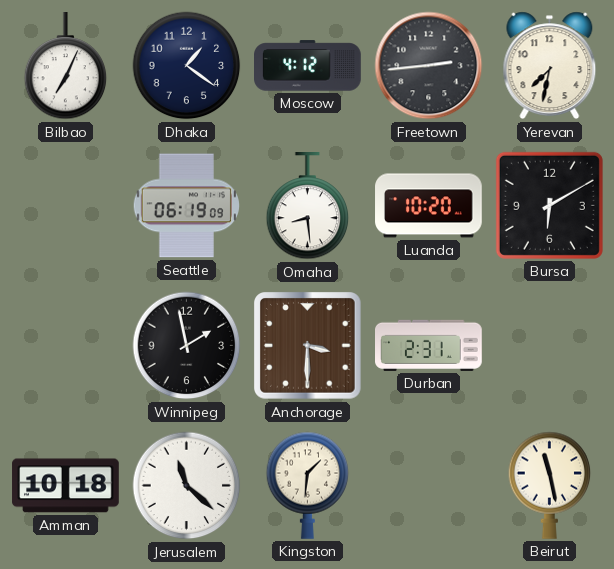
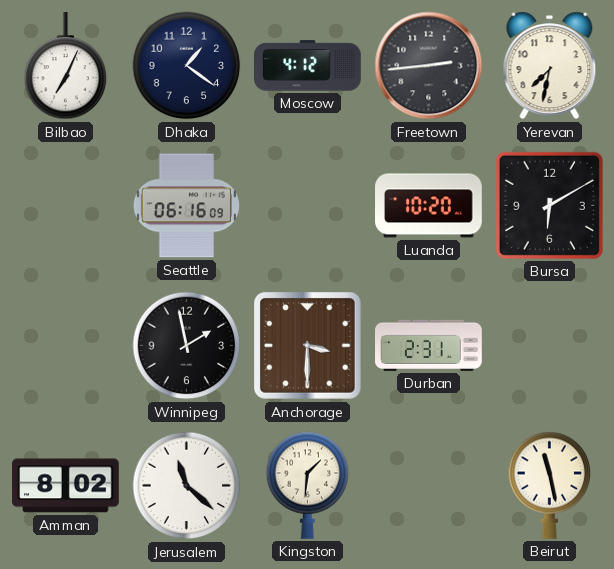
Seattle: 06:19 -> 06:16
Omaha: 8:29 -> none
Amman: 10:18 -> 8:02
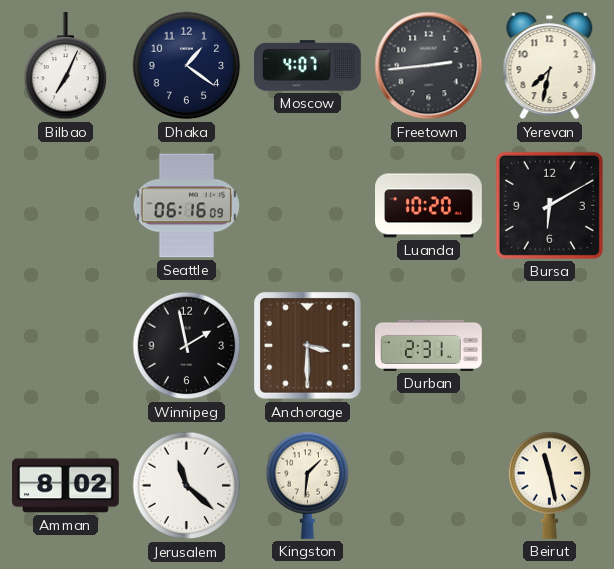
Moscow: 4:12 -> 4:07
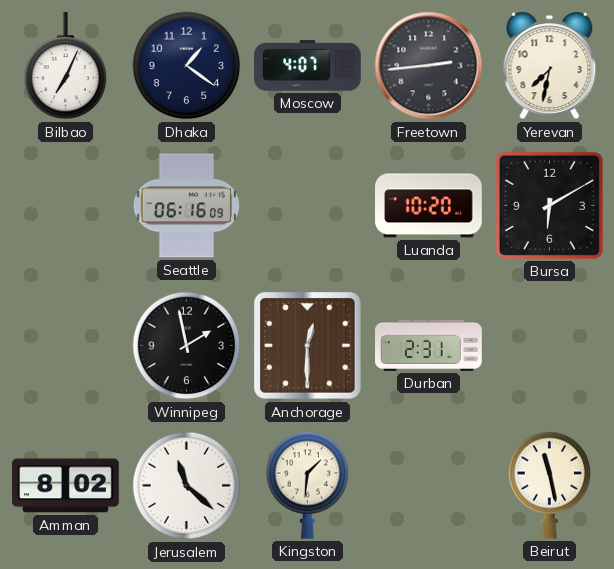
Anchorage: 3:30 -> 12:30
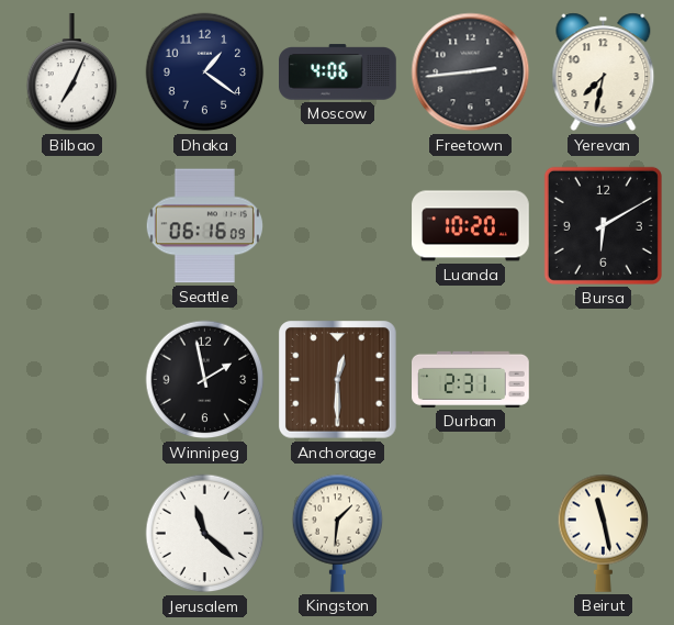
Moscow: 4:07 -> 4:06
Amman: 8:02 -> none
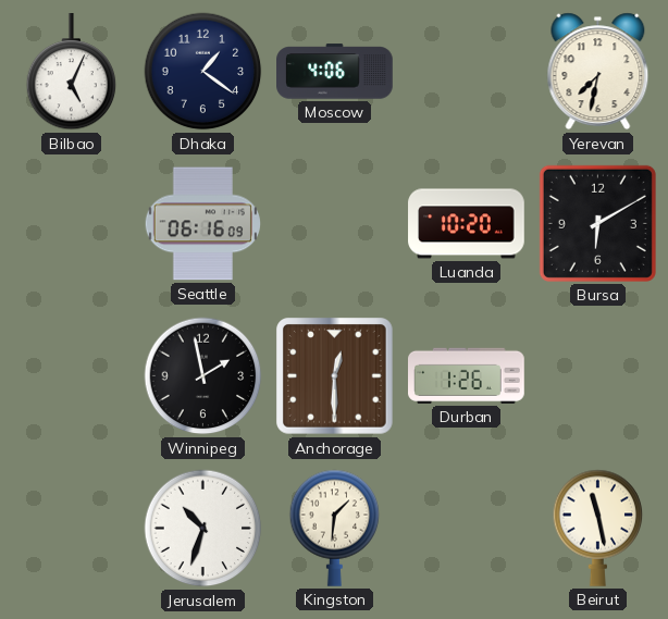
Bilbao: 7:04 -> 5:04
Freetown: 2:44 -> none
Durban: 2:31 -> 1:26
Jerusalem: 11:22 -> 10:33
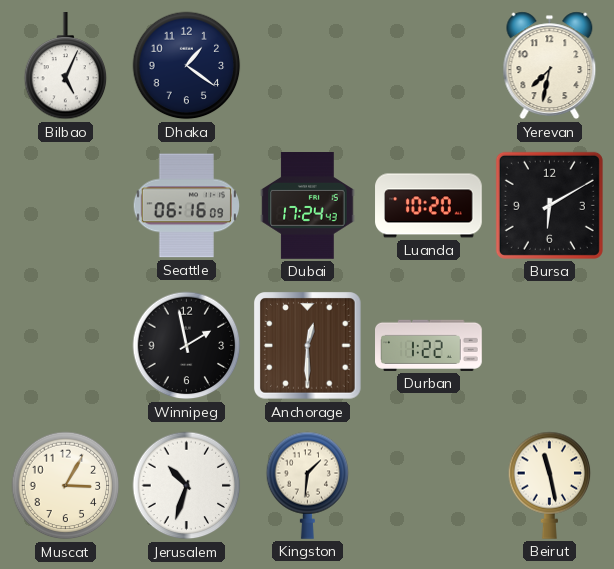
Moscow: 4:06 -> none
Dubai: none -> 17:24
Durban: 1:26 -> 1:22
Muscat: none -> 3:05
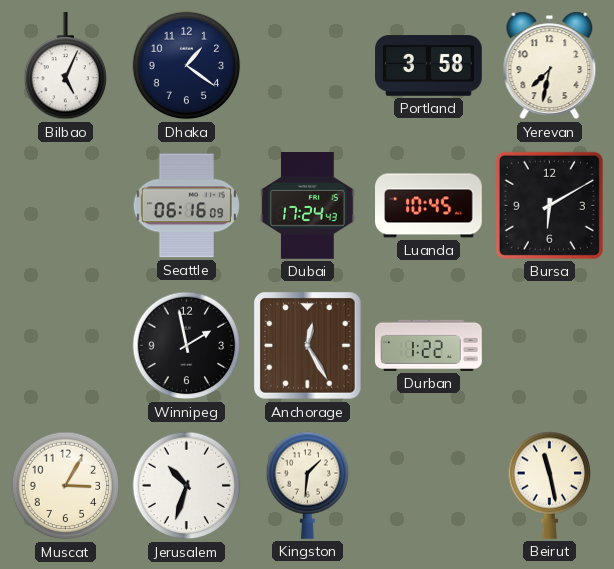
Portland: none -> 3:58
Luanda: 10:20 -> 10:45
Anchorage: 12:30 -> 12:25
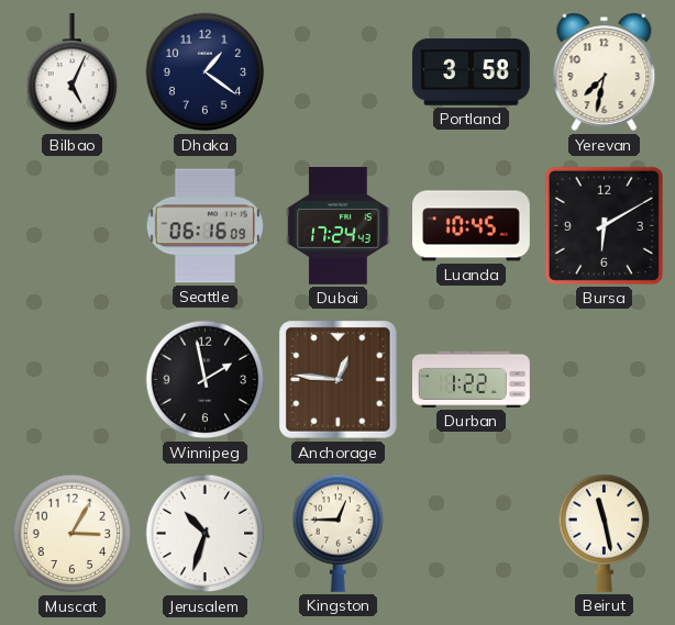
Anchorage: 12:25 -> 12:46
Kingston: 1:31 -> 12:45
